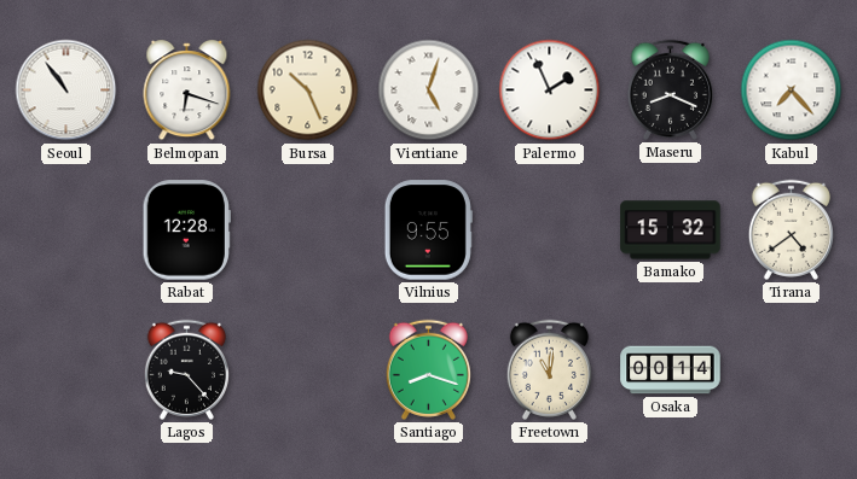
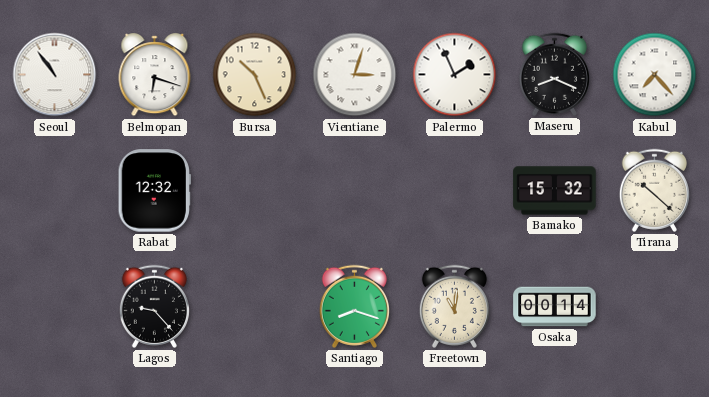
Vientiane: 5:03 -> 3:03
Rabat: 12:28 -> 12:32
Vilnius: 9:55 -> none
Tirana: 4:39 -> 10:22
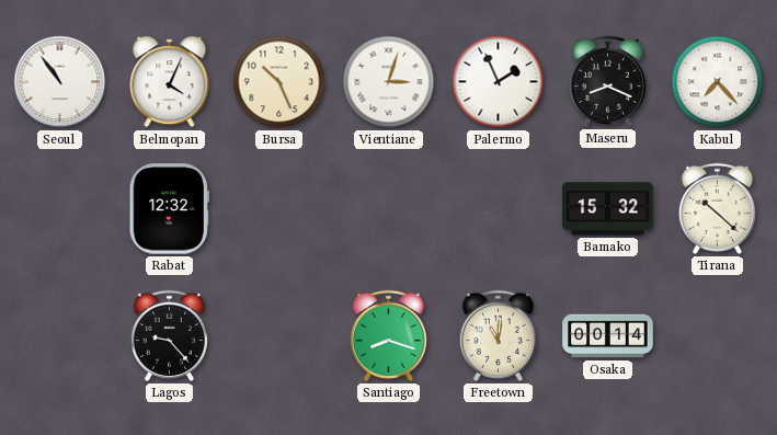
Belmopan: 6:18 -> 4:04
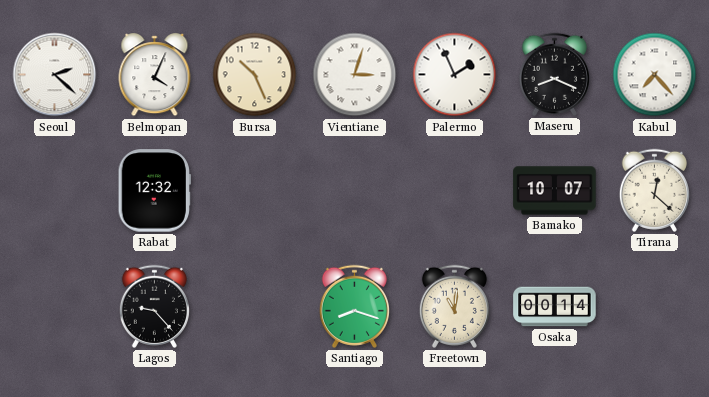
Seoul: 10:54 -> 2:22
Bamako: 15:32 -> 10:07
Tirana: 10:22 -> 12:22
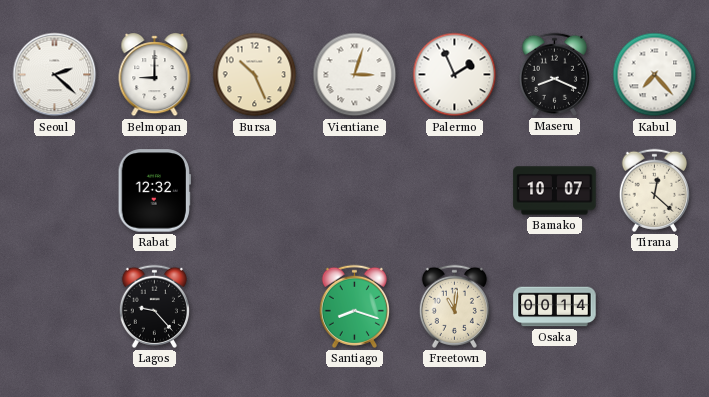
Belmopan: 4:04 -> 9:00
